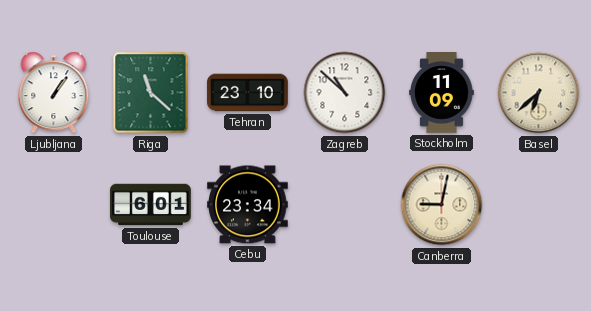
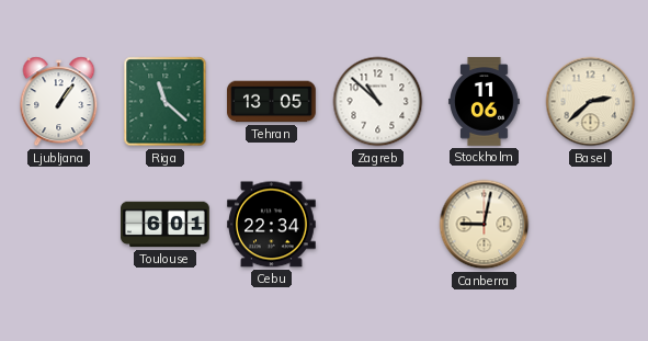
Tehran: 23:10 -> 13:05
Stockholm: 11:09 -> 11:06
Basel: 6:38 -> 2:38
Cebu: 23:34 -> 22:34
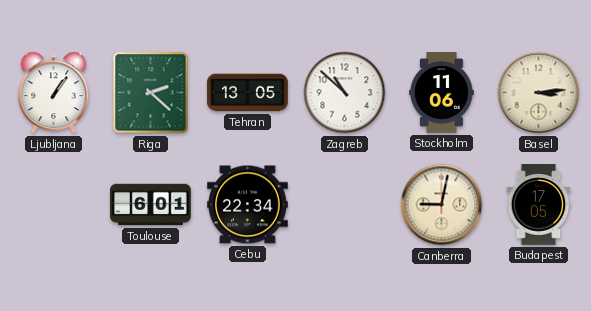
Riga: 11:22 -> 2:22
Basel: 2:38 -> 3:14
Budapest: none -> 17:05
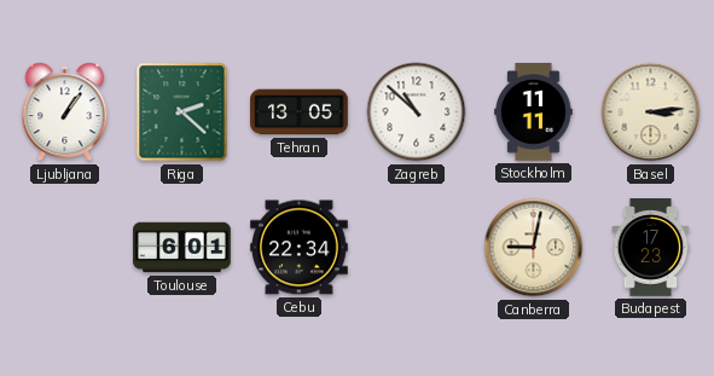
Stockholm: 11:06 -> 11:11
Budapest: 17:05 -> 17:23
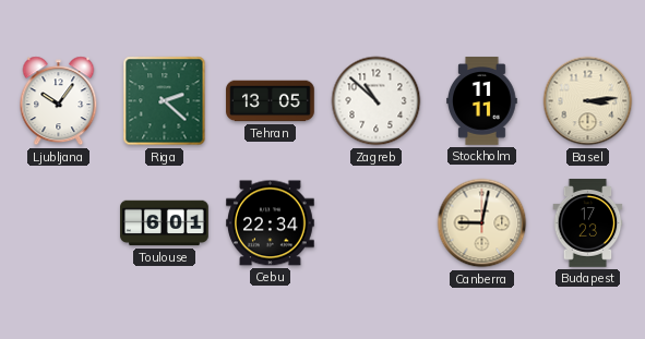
Ljubljana: 1:06 -> 10:06
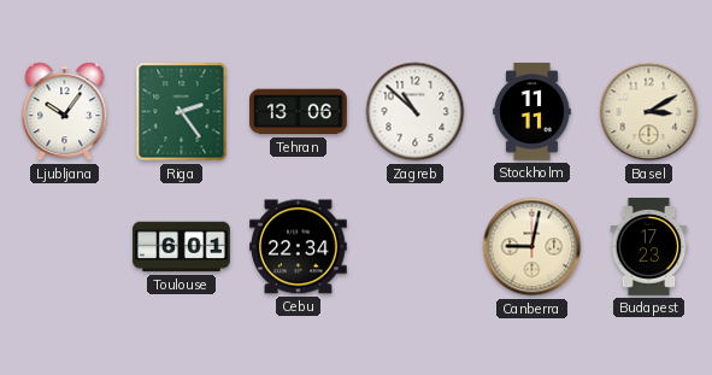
Riga: 2:22 -> 2:24
Tehran: 13:05 -> 13:06
Basel: 3:14 -> 3:10
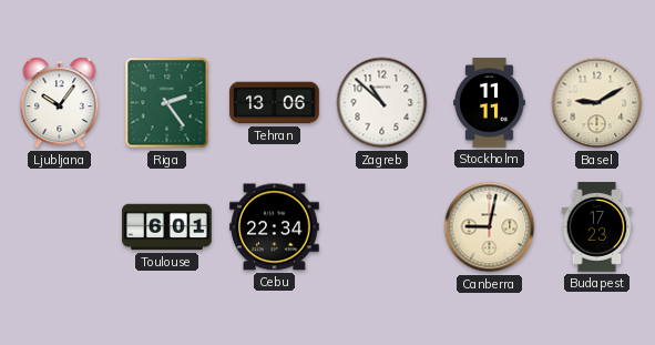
Basel: 3:10 -> 9:10
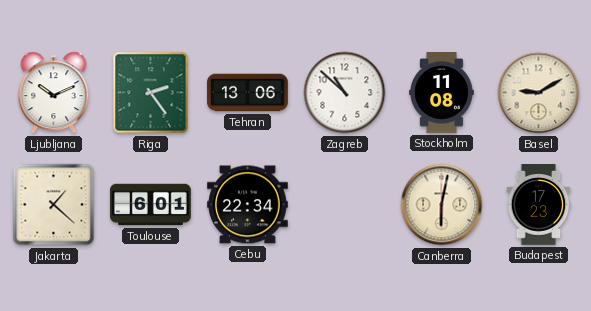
Ljubljana: 10:06 -> 10:11
Stockholm: 11:11 -> 11:08
Jakarta: none -> 1:22
Canberra: 9:02 -> 6:02
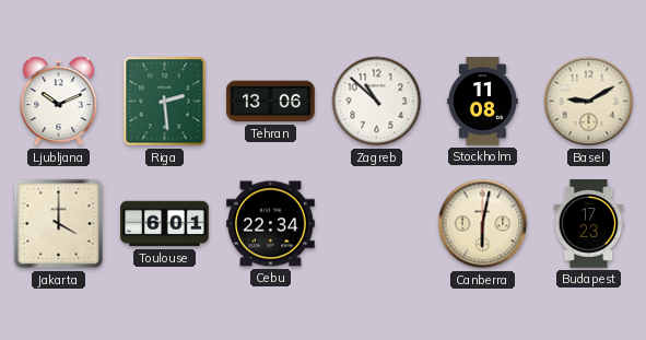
Riga: 2:24 -> 2:29
Jakarta: 1:22 -> 4:00
